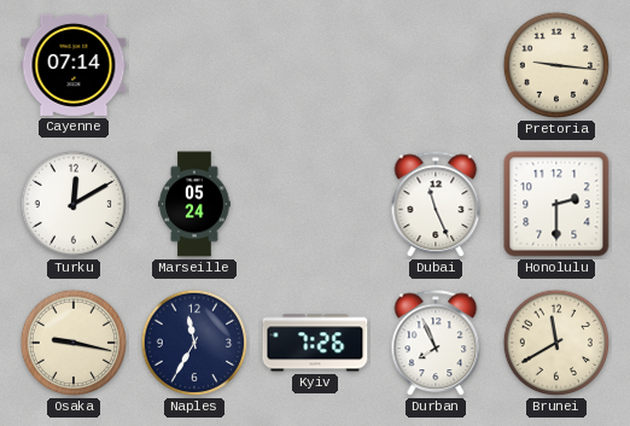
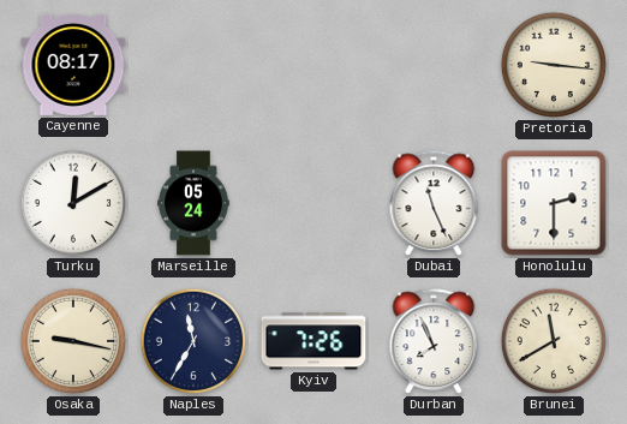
Cayenne: 07:14 -> 08:17
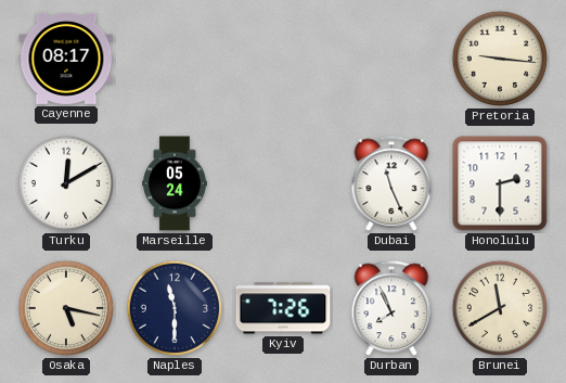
Osaka: 9:17 -> 5:17
Naples: 11:35 -> 11:30
